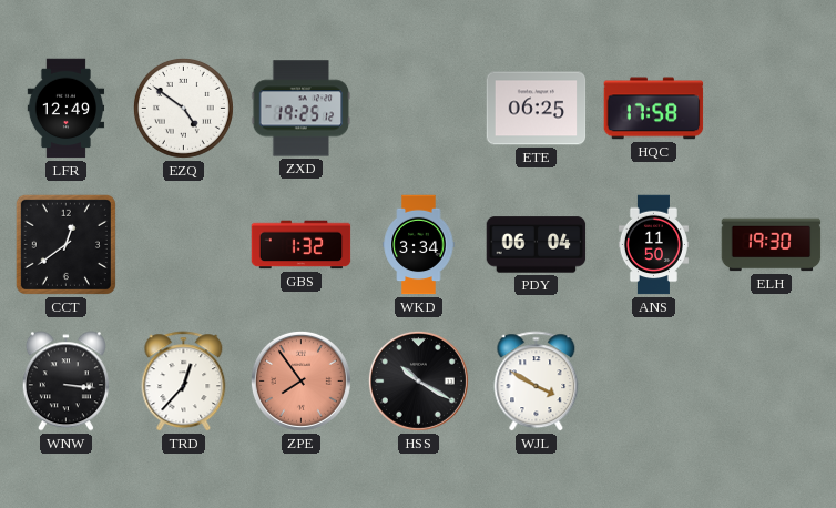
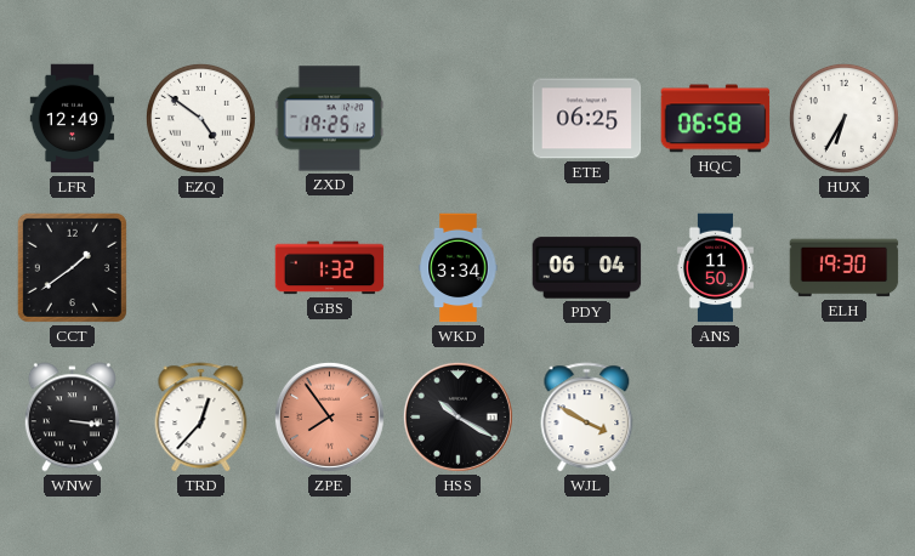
HQC: 17:58 -> 06:58
HUX: none -> 6:35
CCT: 12:39 -> 1:39
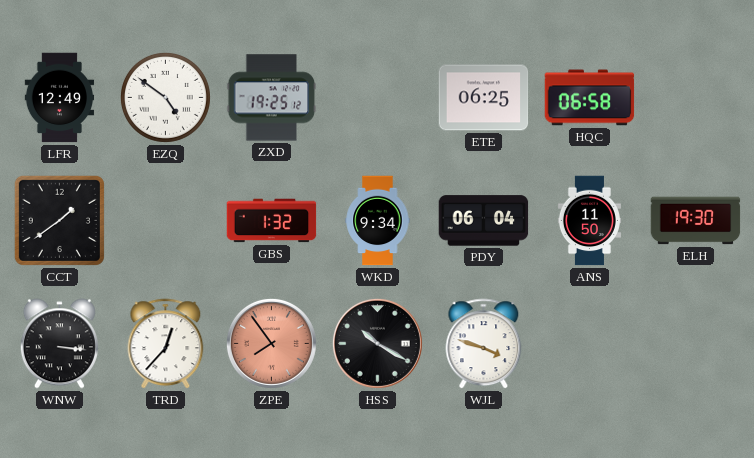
HUX: 6:35 -> none
WKD: 3:34 -> 9:34
WJL: 3:50 -> 3:48
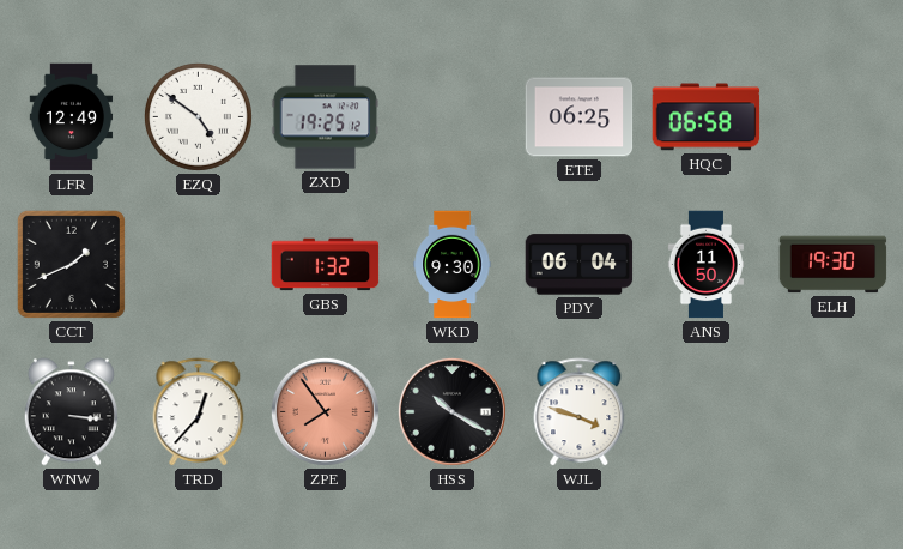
CCT: 1:39 -> 1:41
WKD: 9:34 -> 9:30
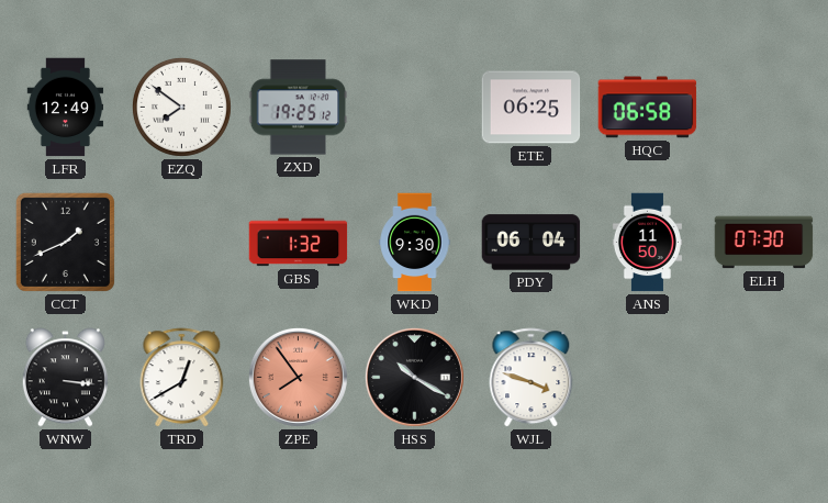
EZQ: 4:51 -> 7:51
ELH: 19:30 -> 07:30
TRD: 12:37 -> 12:40
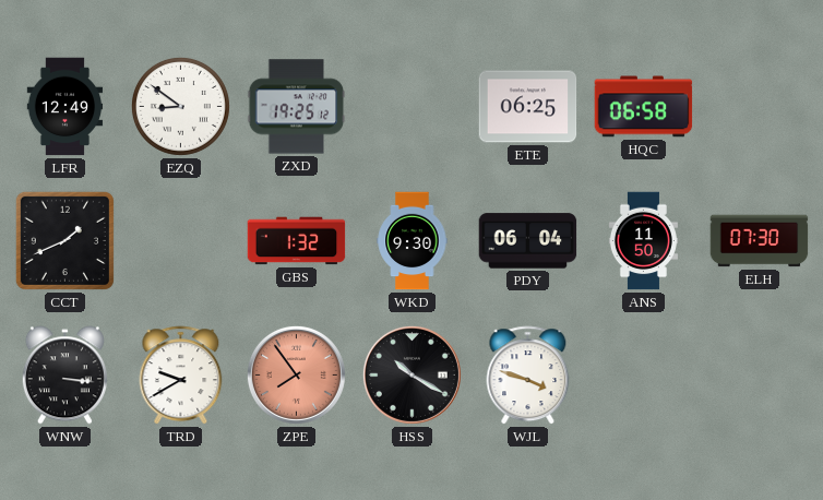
EZQ: 7:51 -> 8:51
TRD: 12:40 -> 9:40
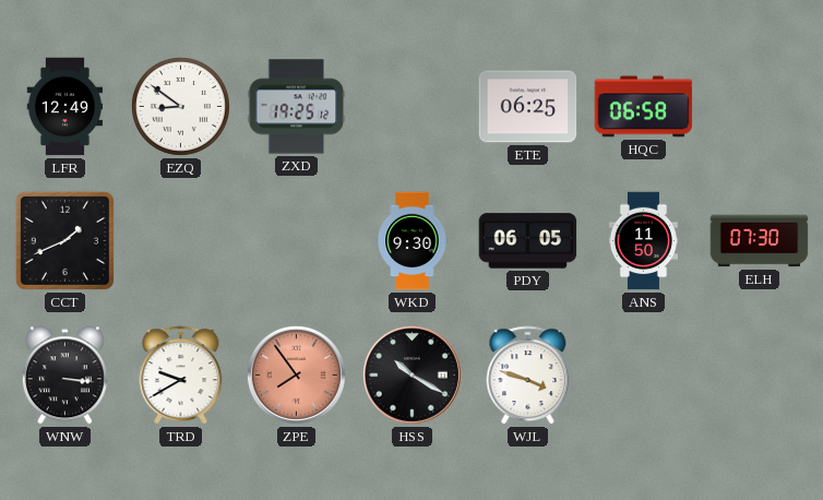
GBS: 1:32 -> none
PDY: 06:04 -> 06:05
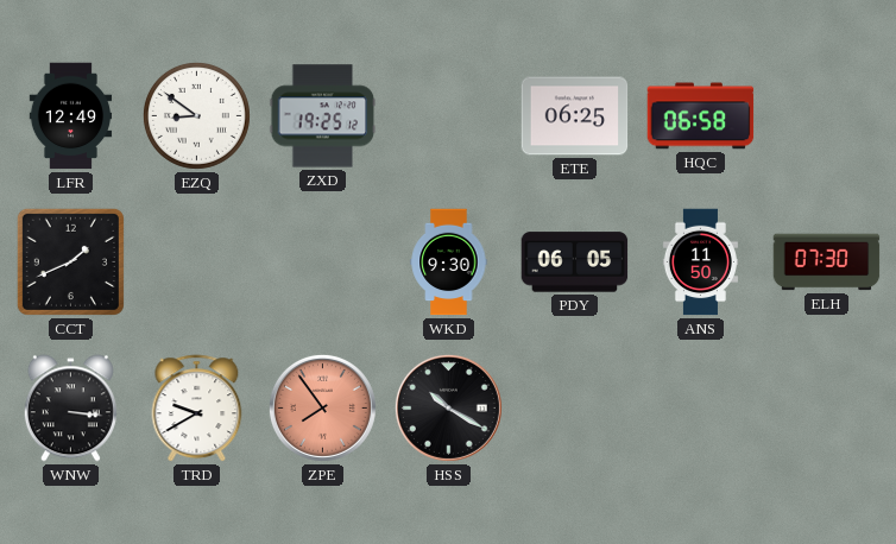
WJL: 3:48 -> none
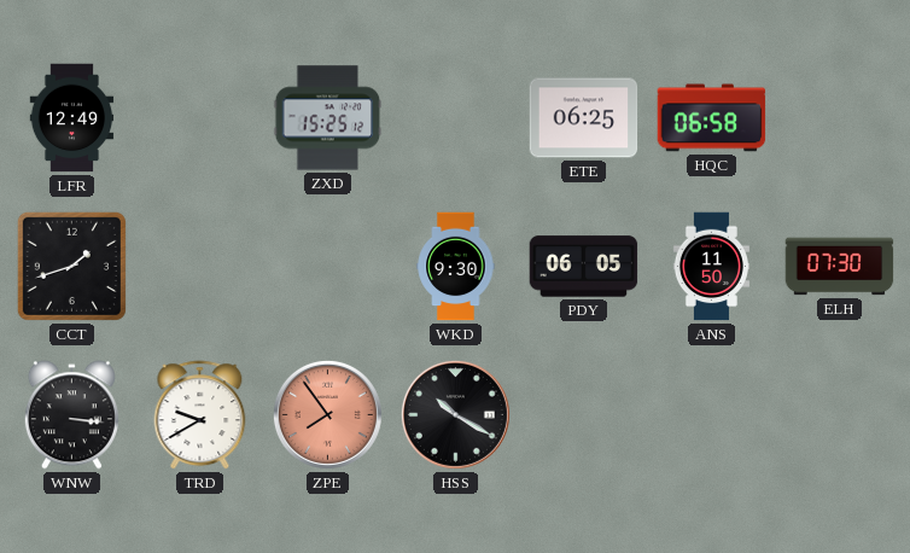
EZQ: 8:51 -> none
ZXD: 19:25 -> 15:25
CCT: 1:41 -> 1:42
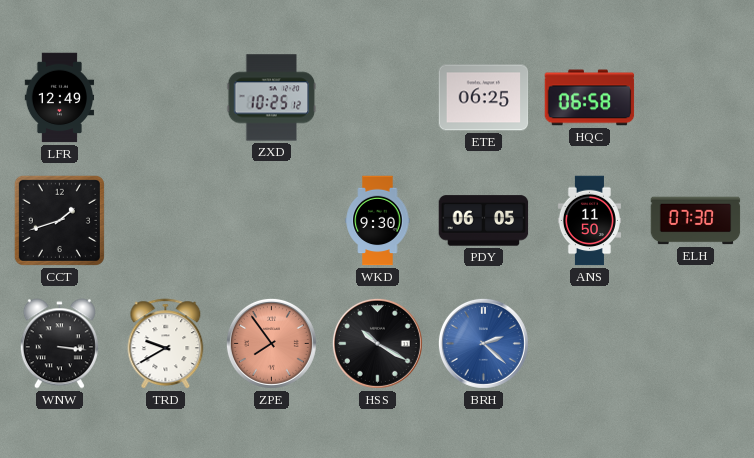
ZXD: 15:25 -> 10:25
BRH: none -> 2:22
